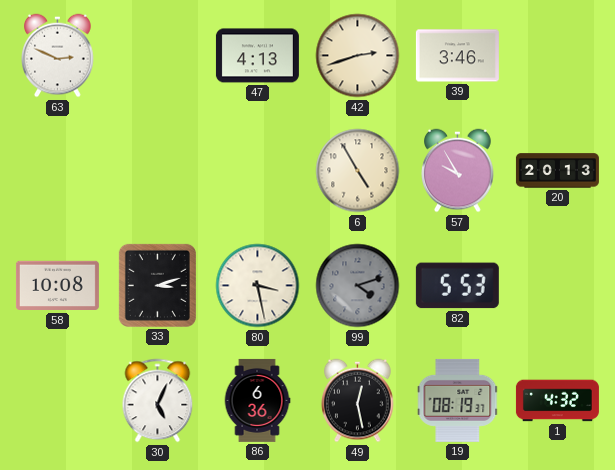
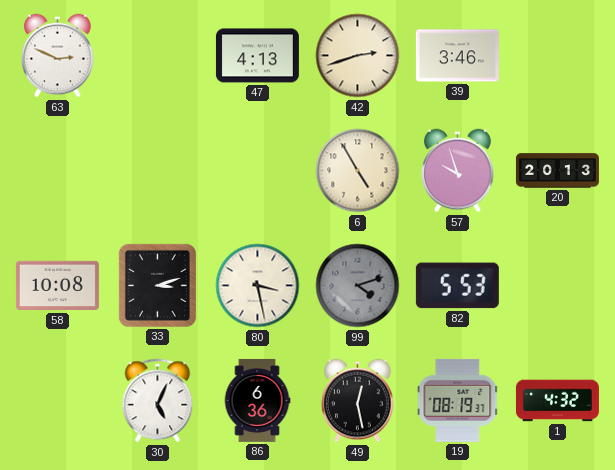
57: 9:55 -> 9:57
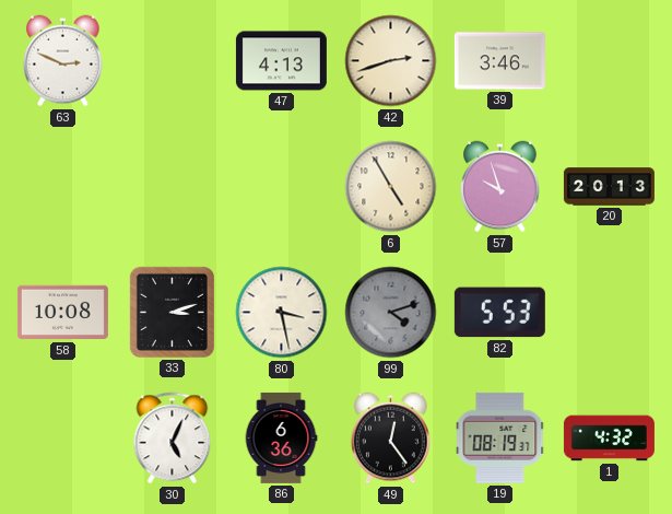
49: 12:28 -> 12:24
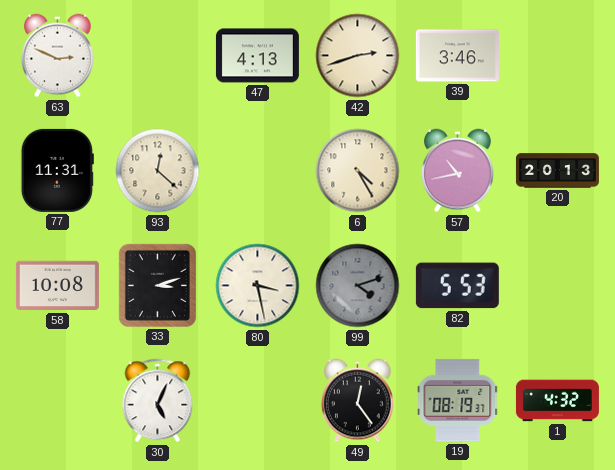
77: none -> 11:31
93: none -> 12:22
6: 4:55 -> 4:25
57: 9:57 -> 10:43
86: 6:36 -> none
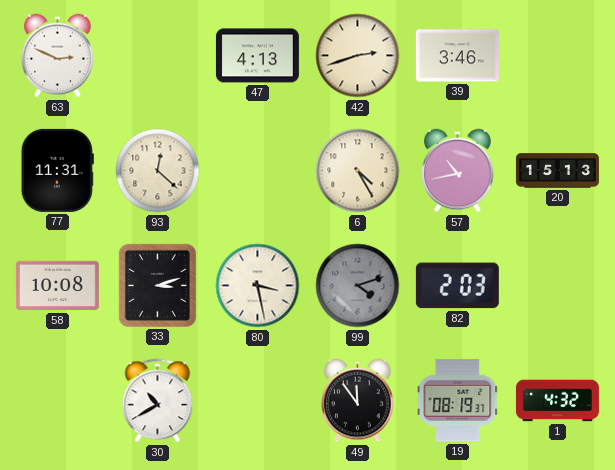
20: 20:13 -> 15:13
82: 5:53 -> 2:03
30: 5:04 -> 10:40
49: 12:24 -> 11:54
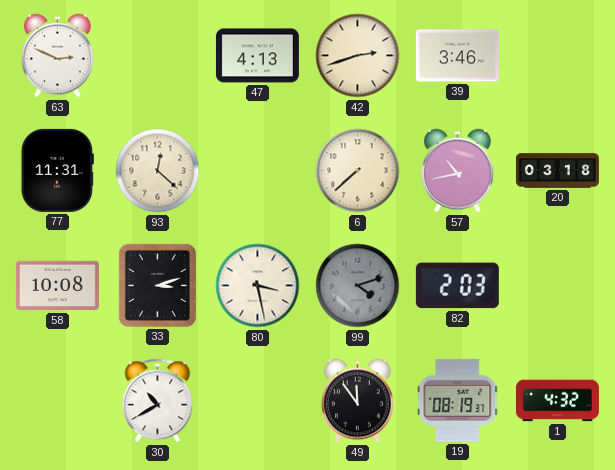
6: 4:25 -> 7:38
20: 15:13 -> 03:18
